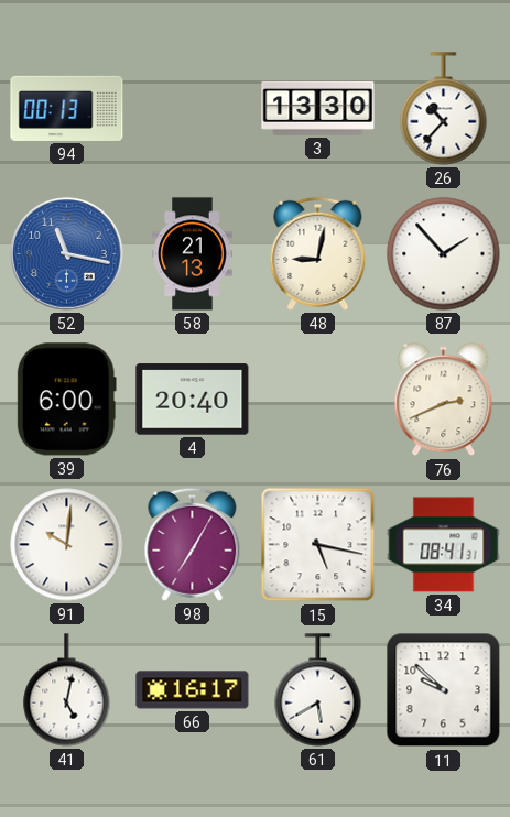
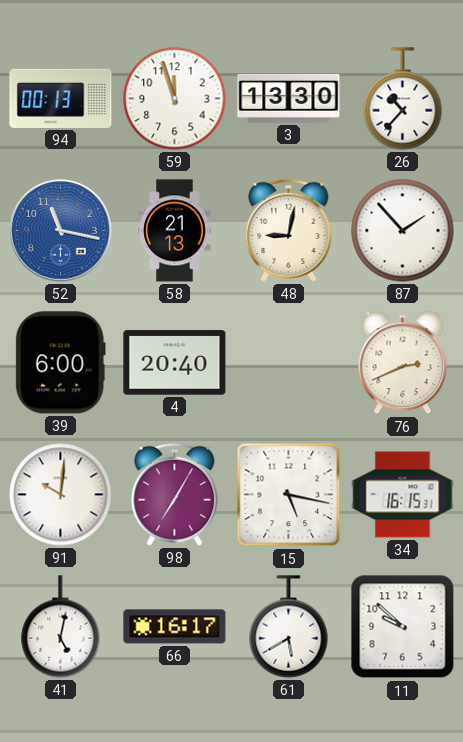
59: none -> 11:57
34: 08:41 -> 16:15
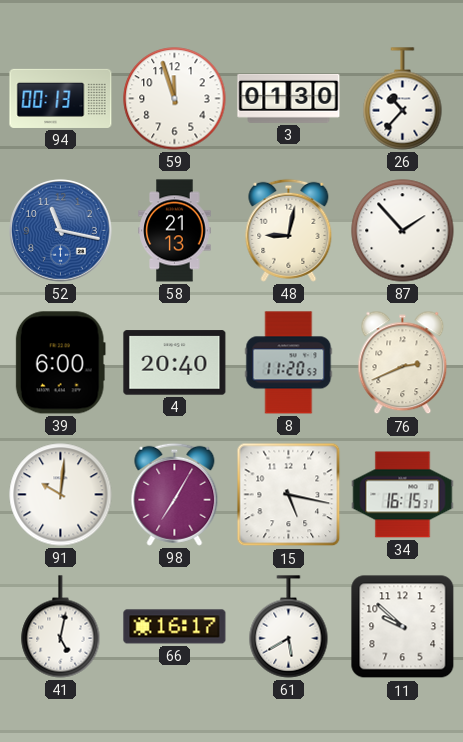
3: 13:30 -> 01:30
8: none -> 11:20
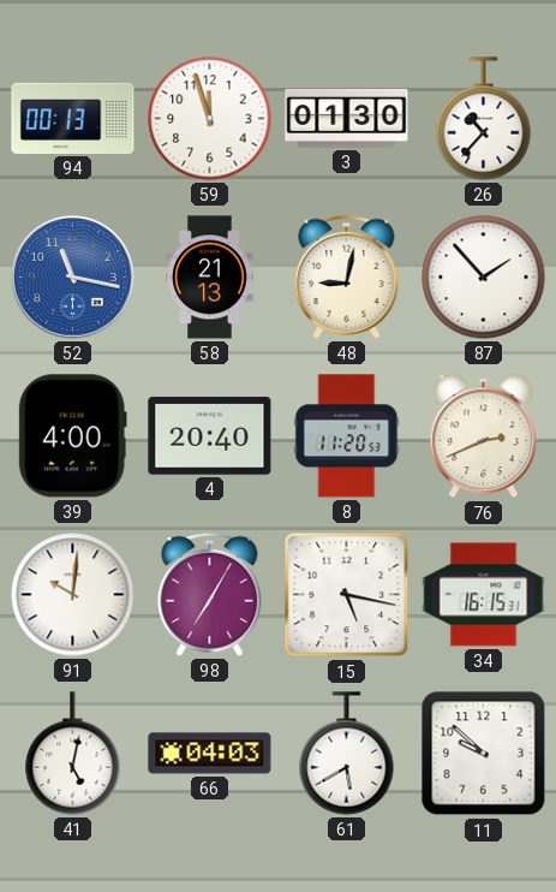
39: 6:00 -> 4:00
66: 16:17 -> 04:03
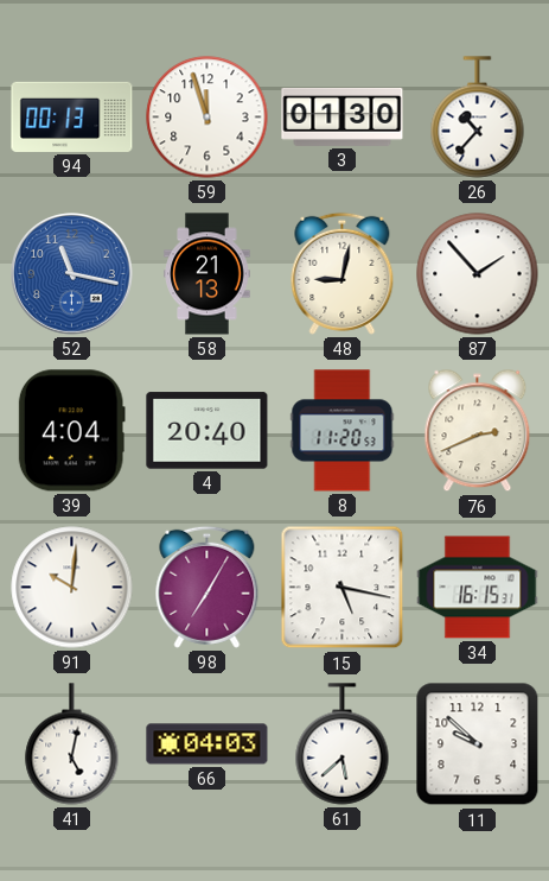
39: 4:00 -> 4:04
61: 5:40 -> 5:38
